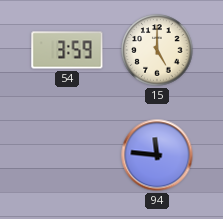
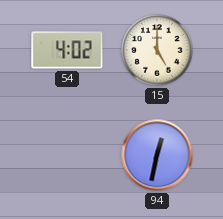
54: 3:59 -> 4:02
94: 11:46 -> 12:32
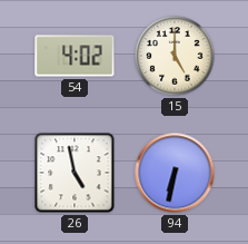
26: none -> 4:58
94: 12:32 -> 6:32
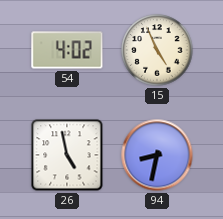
15: 5:00 -> 4:56
94: 6:32 -> 8:32
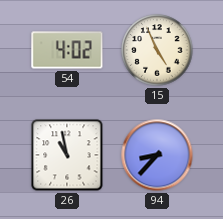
26: 4:58 -> 10:58
94: 8:32 -> 8:37
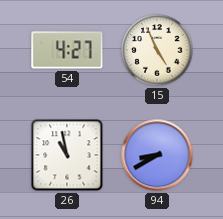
54: 4:02 -> 4:27
94: 8:37 -> 8:40
